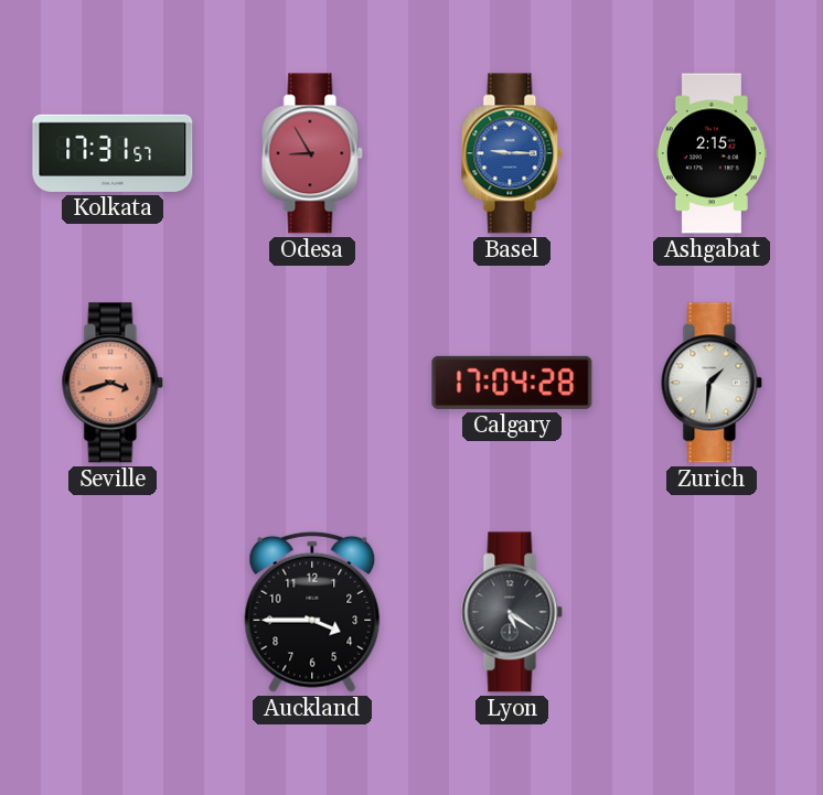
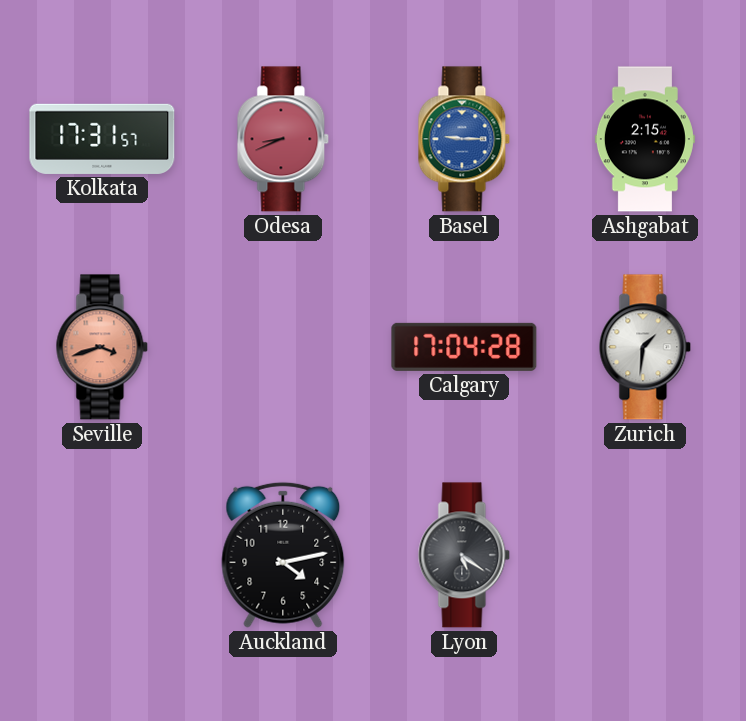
Odesa: 8:55 -> 8:41
Auckland: 3:45 -> 4:13
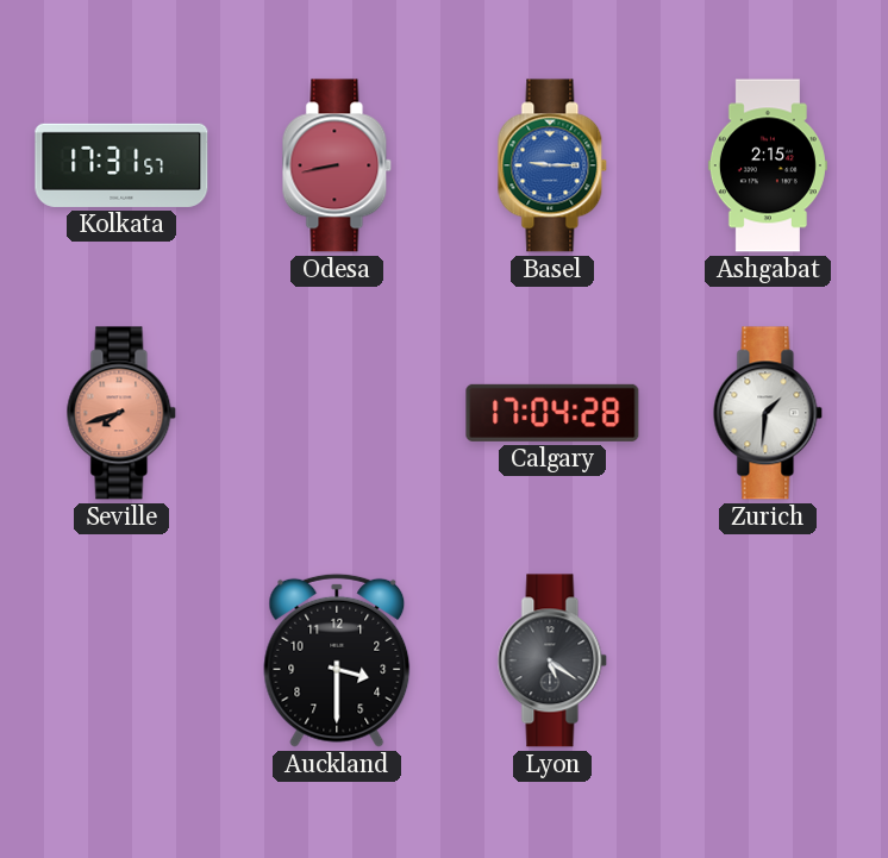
Odesa: 8:41 -> 8:43
Seville: 3:42 -> 7:42
Auckland: 4:13 -> 3:30
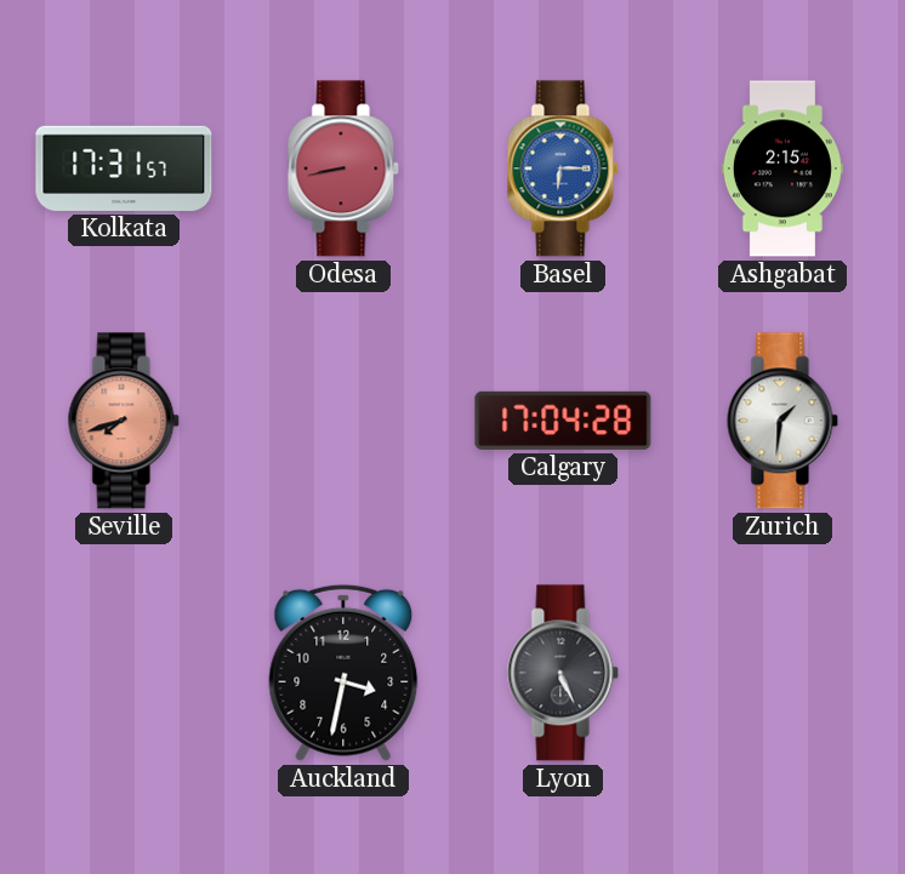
Basel: 9:15 -> 6:15
Auckland: 3:30 -> 3:32
Lyon: 5:21 -> 5:26
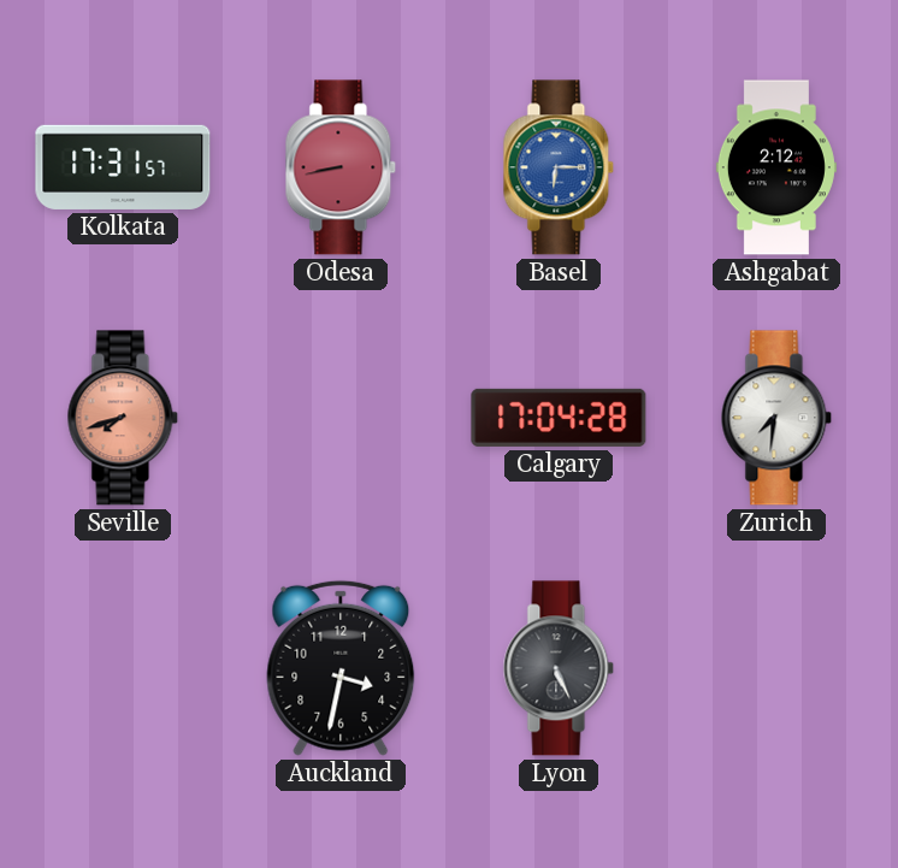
Ashgabat: 2:15 -> 2:12
Zurich: 1:31 -> 7:31
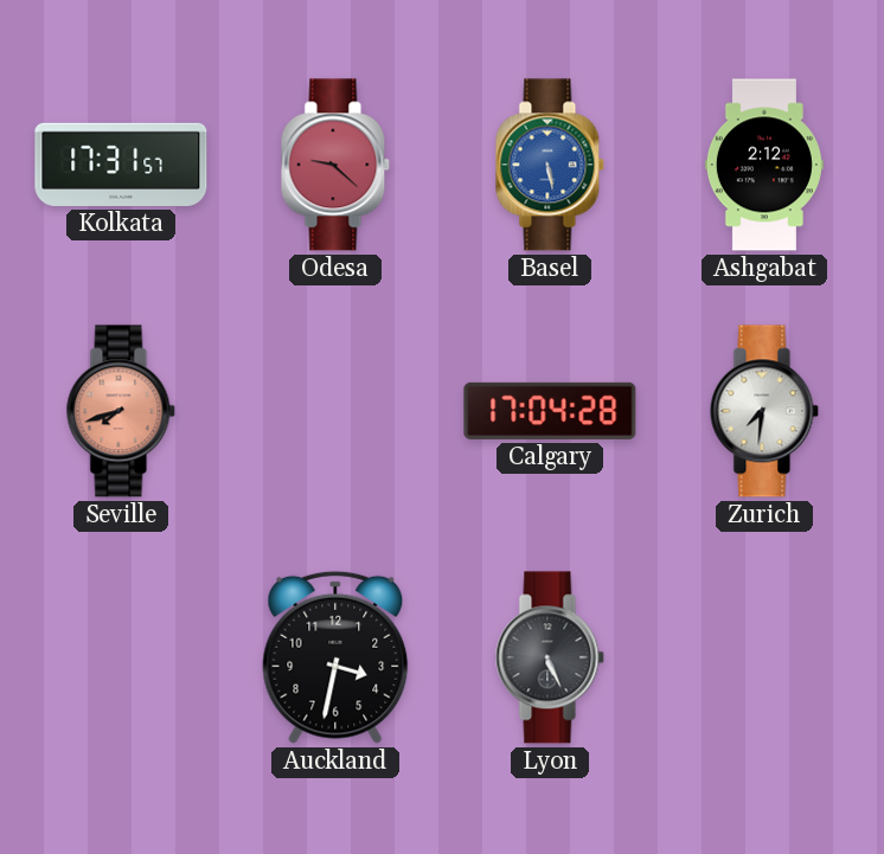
Odesa: 8:43 -> 9:22
Basel: 6:15 -> 5:28
